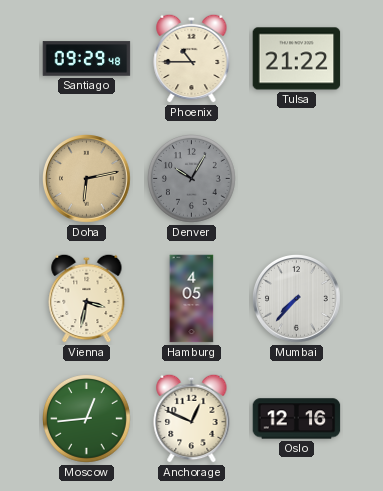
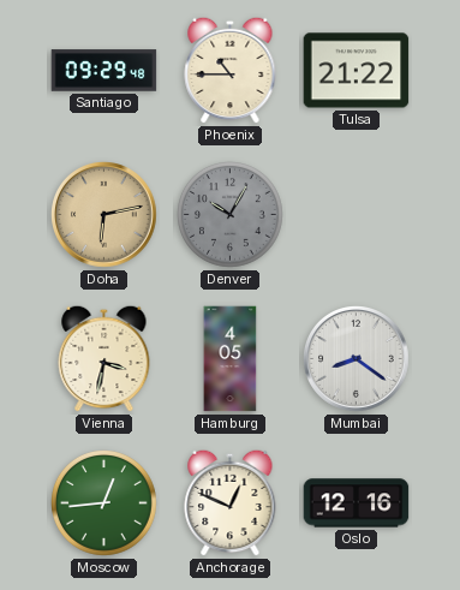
Mumbai: 7:37 -> 8:21
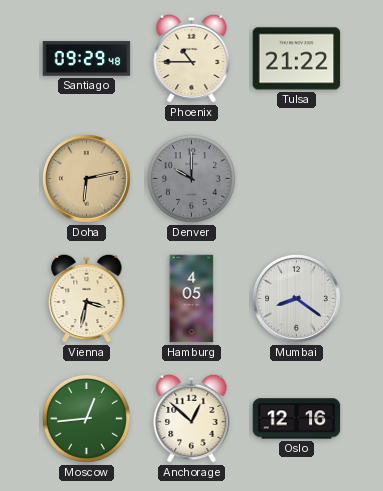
Denver: 10:05 -> 10:00
Anchorage: 12:49 -> 12:52
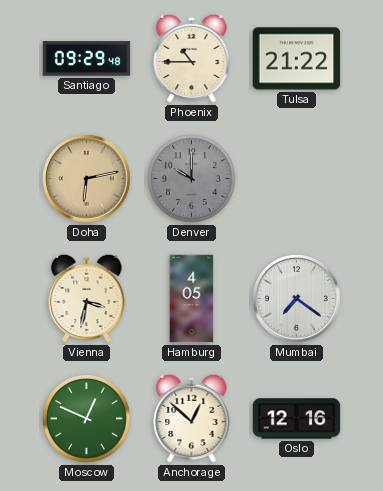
Mumbai: 8:21 -> 7:21
Moscow: 12:44 -> 12:49
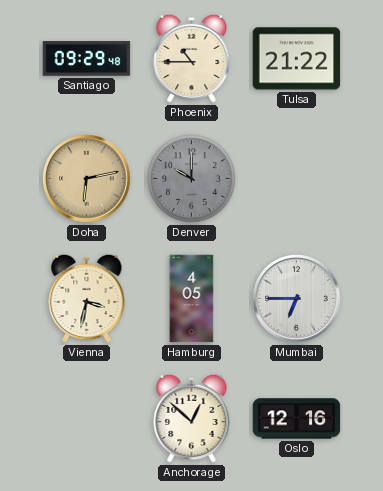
Mumbai: 7:21 -> 6:45
Moscow: 12:49 -> none
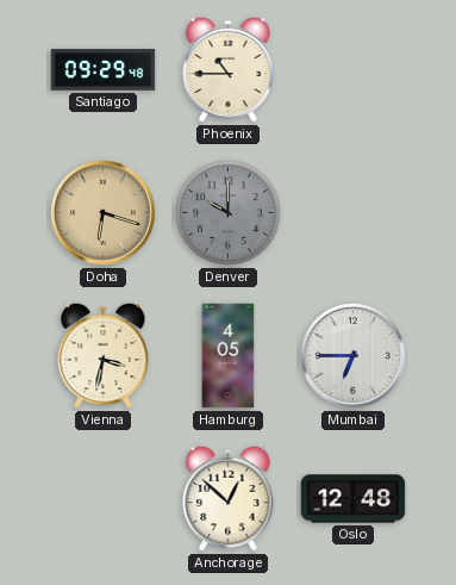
Tulsa: 21:22 -> none
Doha: 6:13 -> 6:18
Oslo: 12:16 -> 12:48
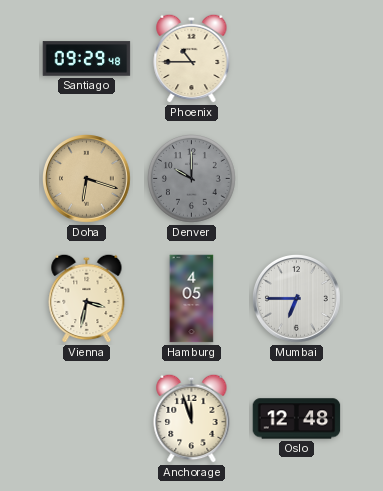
Anchorage: 12:52 -> 11:57
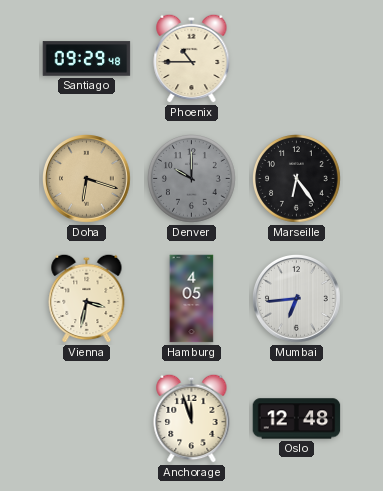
Marseille: none -> 6:24
Mumbai: 6:45 -> 6:44
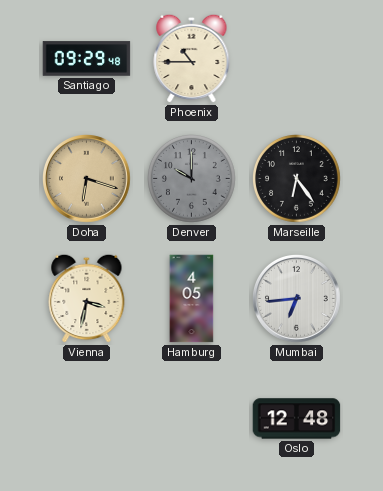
Anchorage: 11:57 -> none
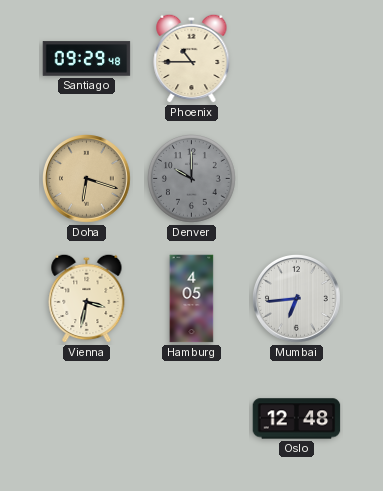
Marseille: 6:24 -> none
